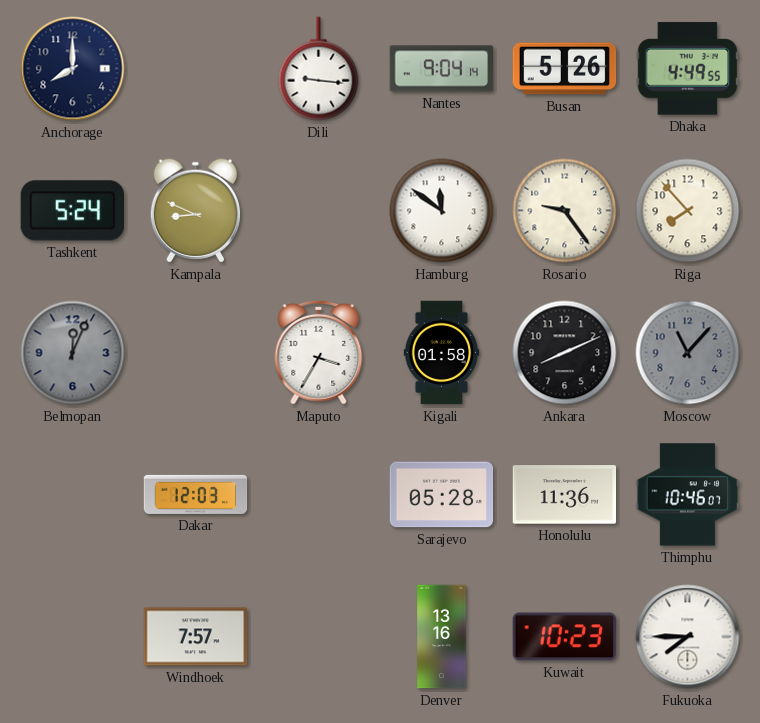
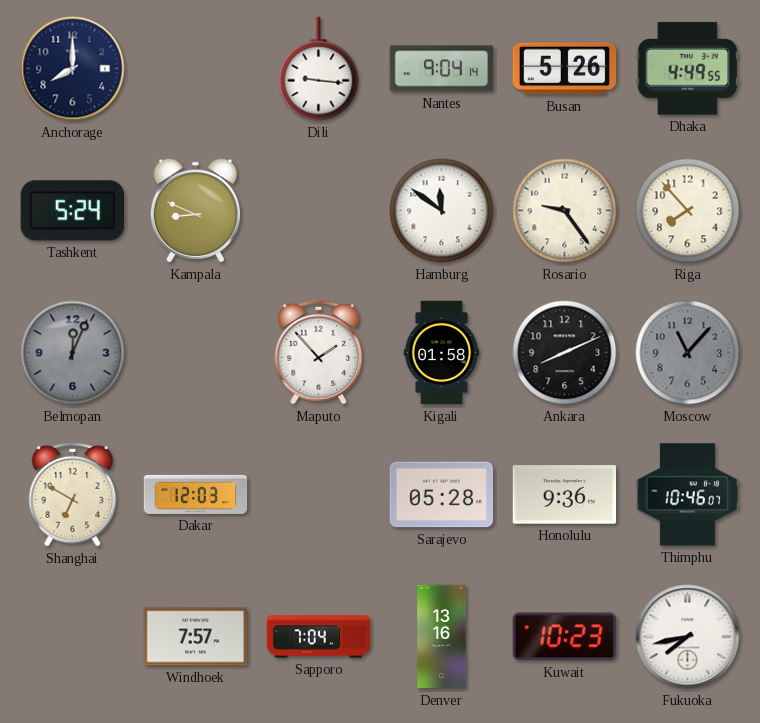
Maputo: 3:35 -> 1:53
Shanghai: none -> 6:50
Honolulu: 11:36 -> 9:36
Sapporo: none -> 7:04
Fukuoka: 7:45 -> 7:43
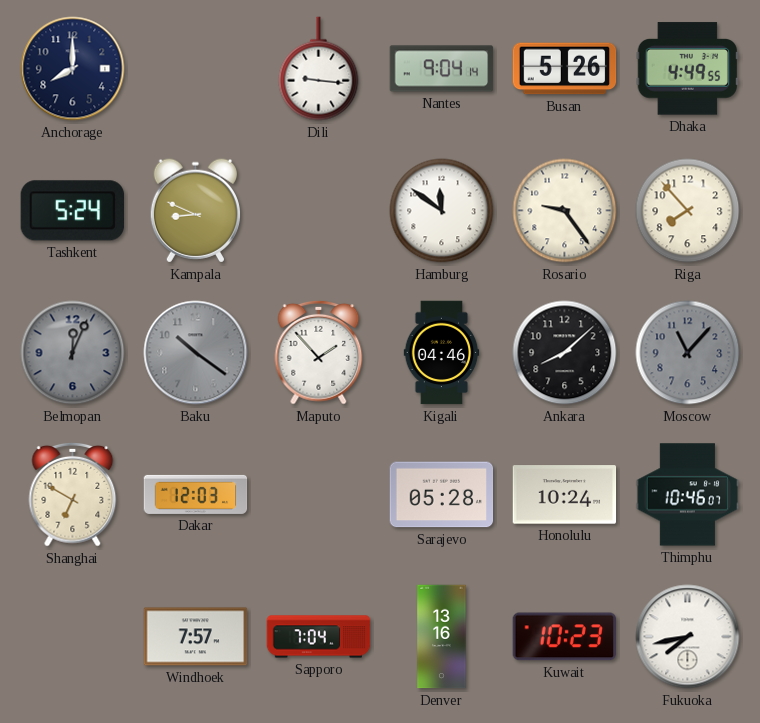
Baku: none -> 10:21
Kigali: 01:58 -> 04:46
Ankara: 8:11 -> 8:08
Honolulu: 9:36 -> 10:24
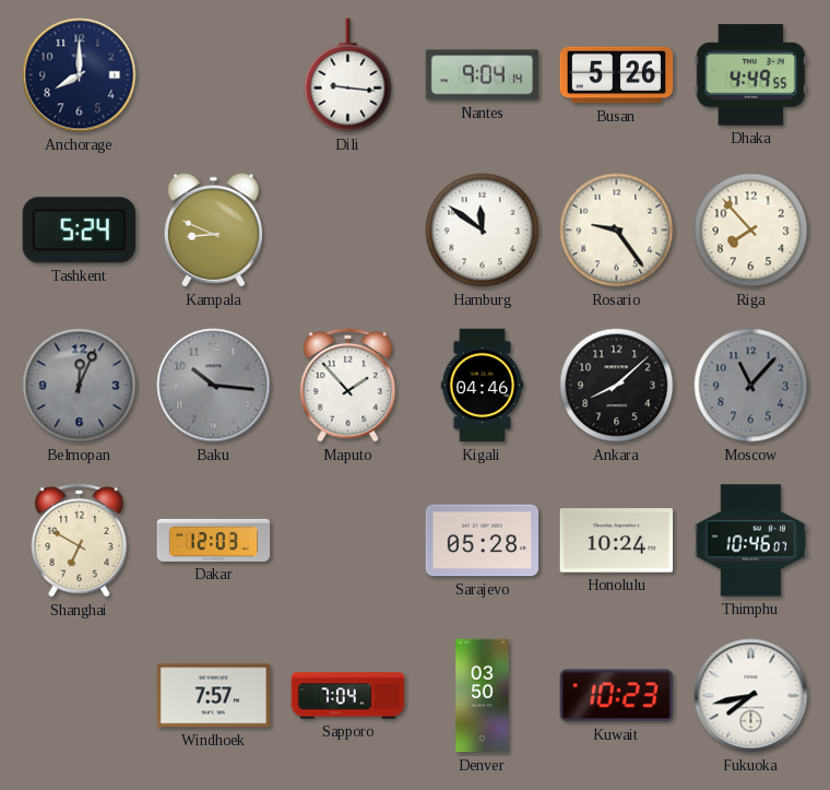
Baku: 10:21 -> 10:16
Denver: 13:16 -> 03:50
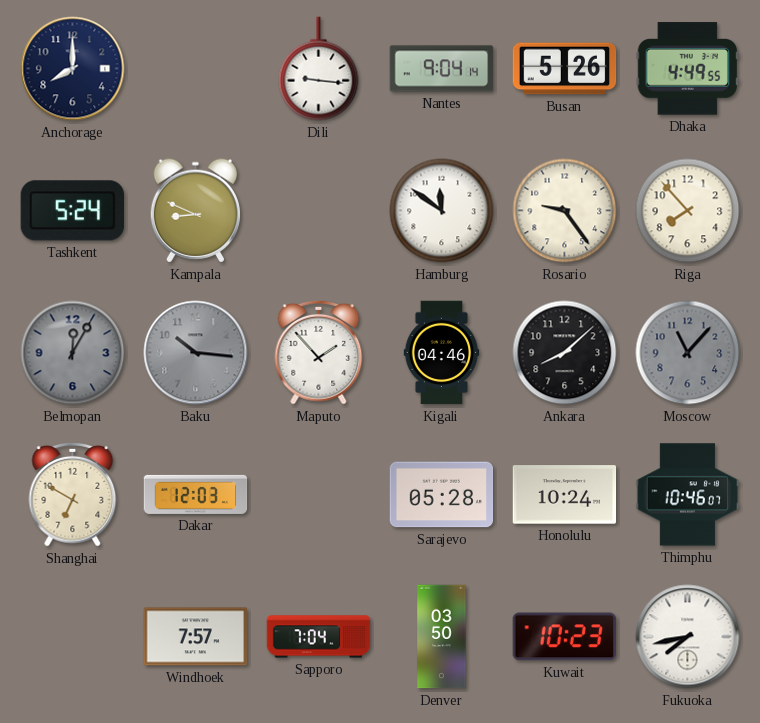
Belmopan: 12:04 -> 12:05
